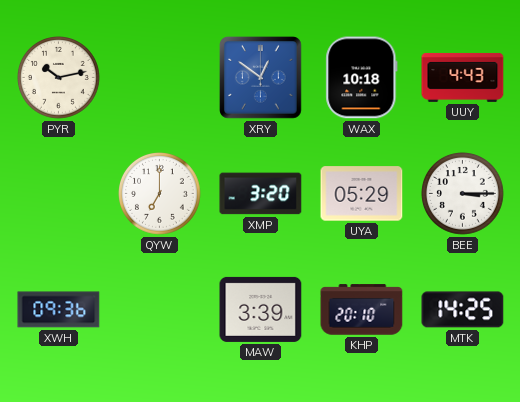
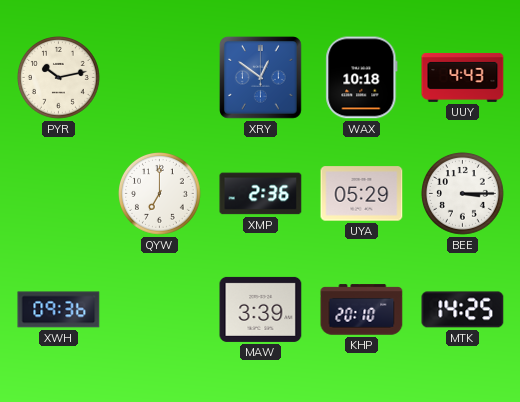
XMP: 3:20 -> 2:36
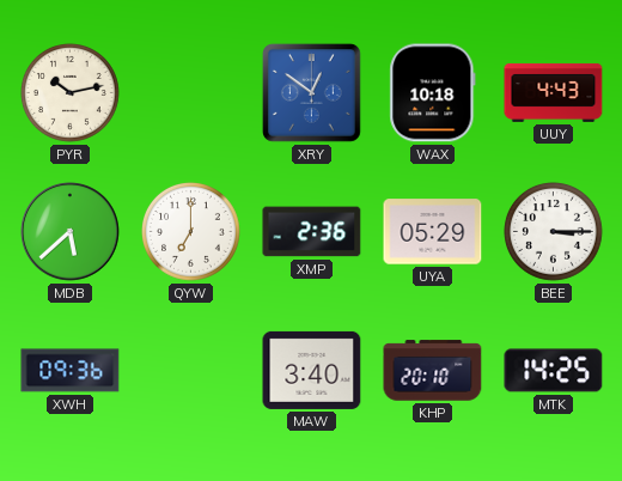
MDB: none -> 5:38
MAW: 3:39 -> 3:40
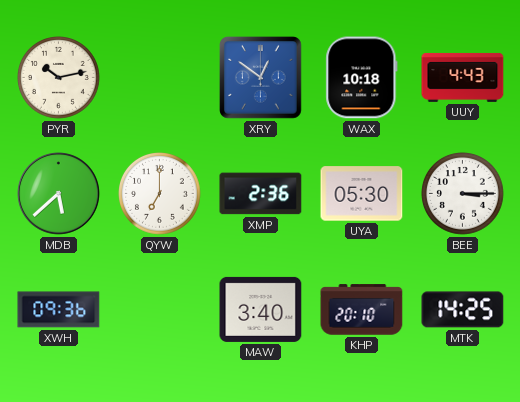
UYA: 05:29 -> 05:30
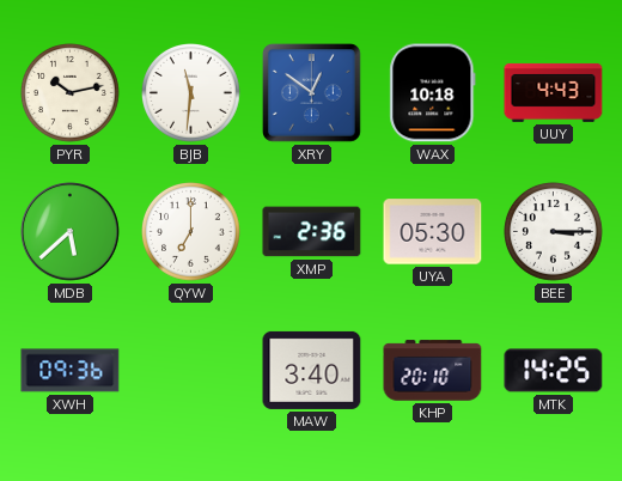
BJB: none -> 11:31
